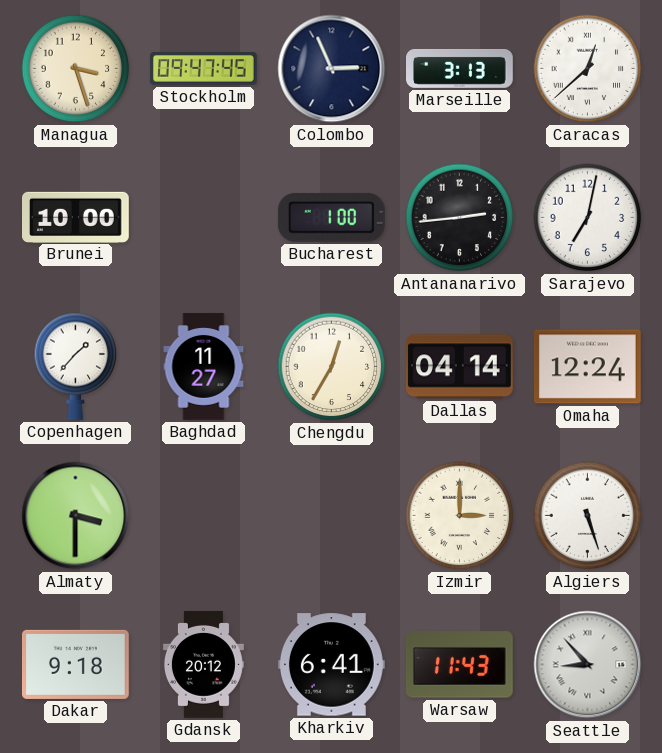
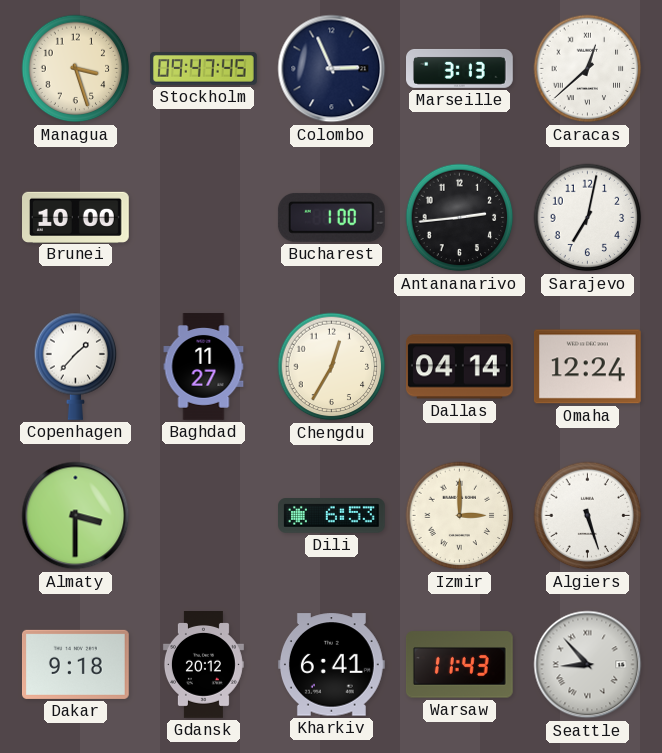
Dili: none -> 6:53
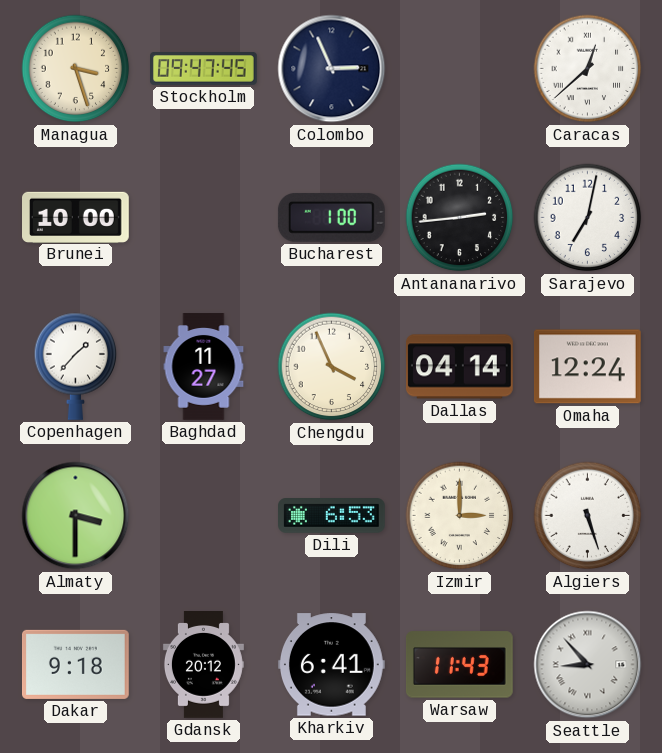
Marseille: 3:13 -> none
Chengdu: 12:35 -> 3:56
